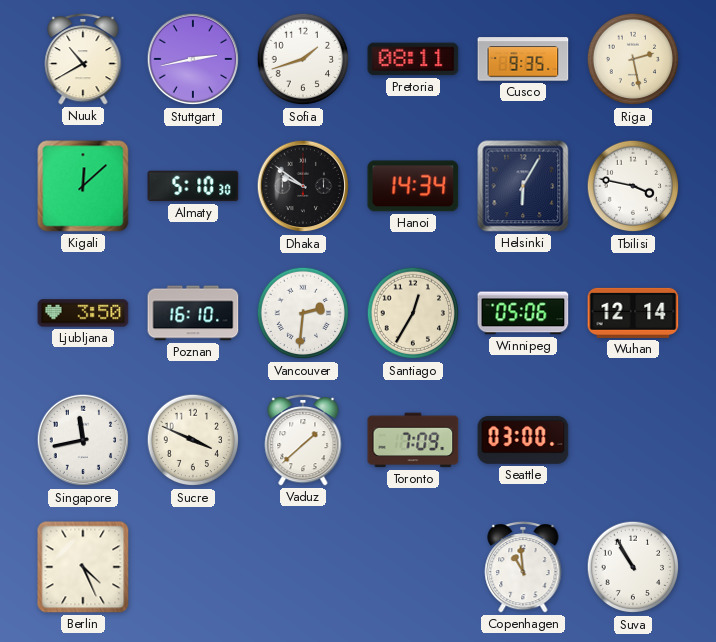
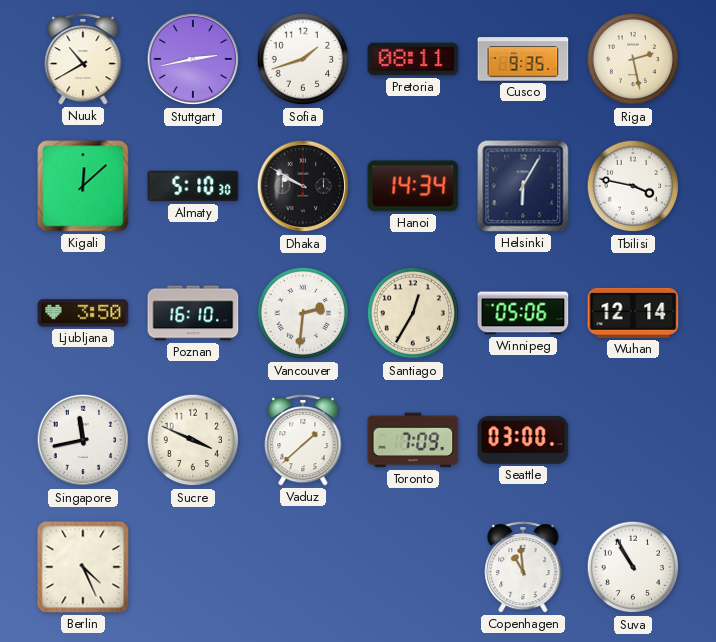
Dhaka: 9:51 -> 9:50
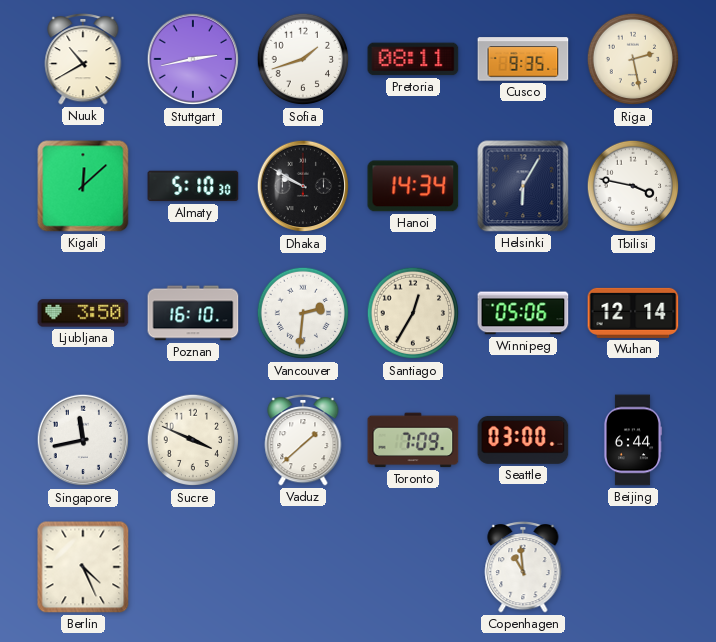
Beijing: none -> 6:44
Suva: 10:55 -> none
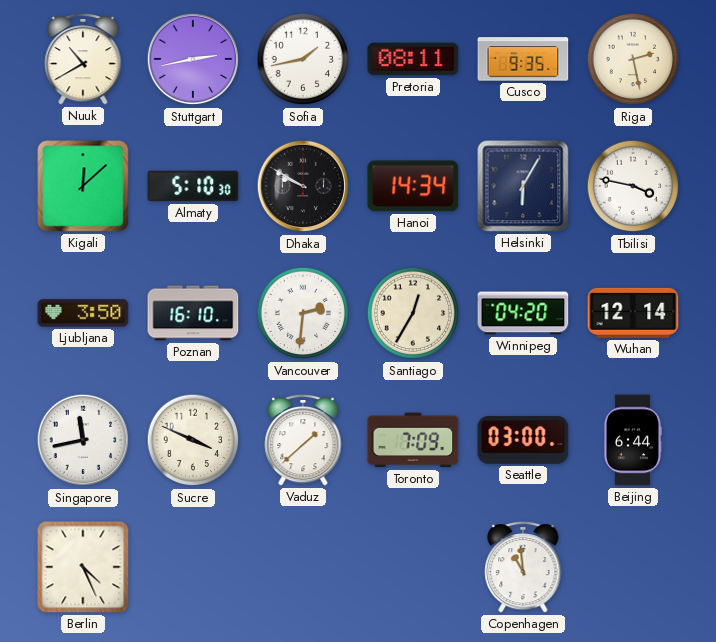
Sofia: 1:42 -> 1:43
Winnipeg: 05:06 -> 04:20
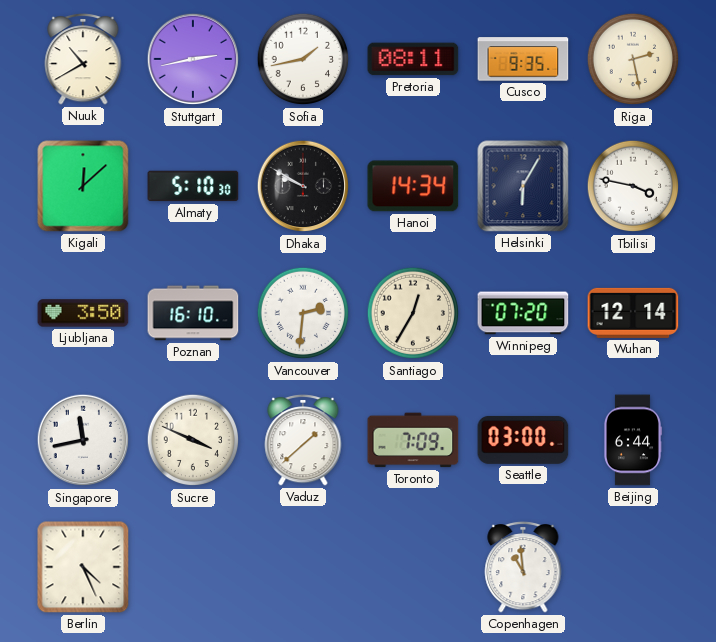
Winnipeg: 04:20 -> 07:20
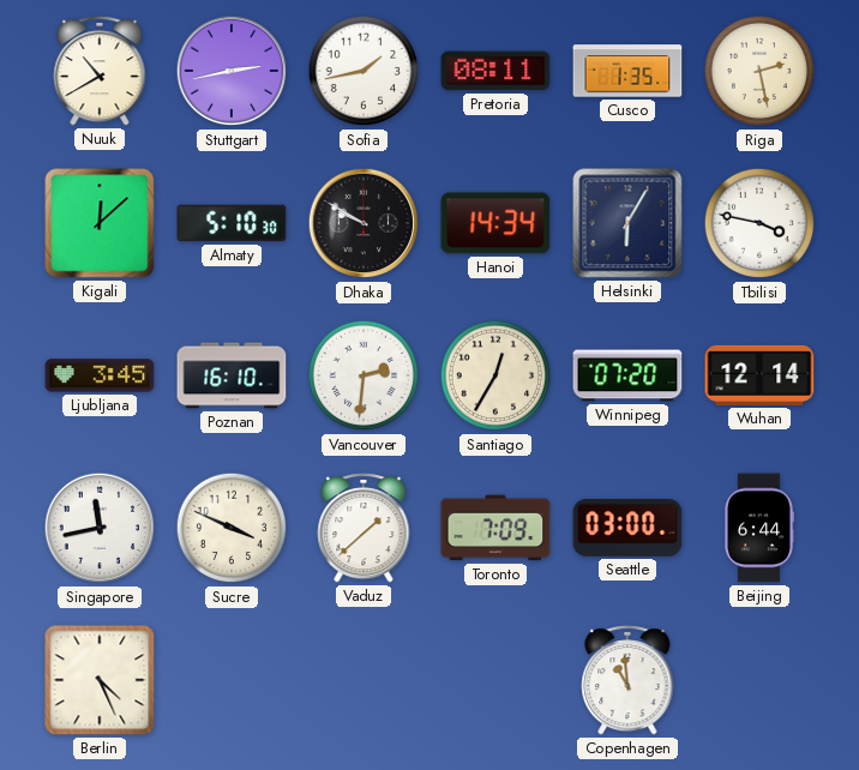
Cusco: 9:35 -> 1:35
Ljubljana: 3:50 -> 3:45
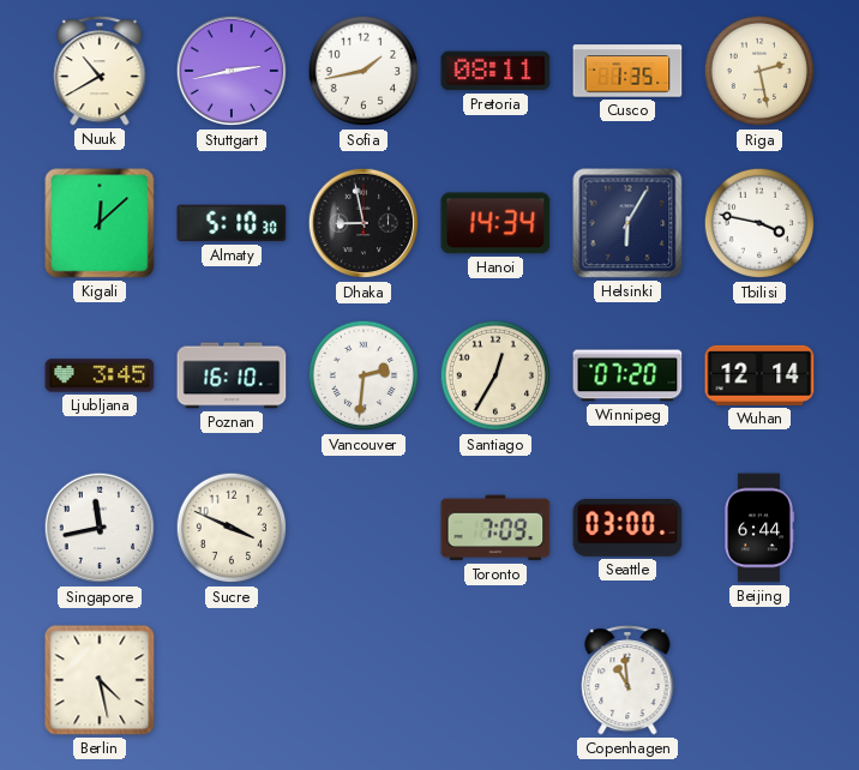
Dhaka: 9:50 -> 8:58
Vaduz: 1:38 -> none
Berlin: 4:26 -> 4:28
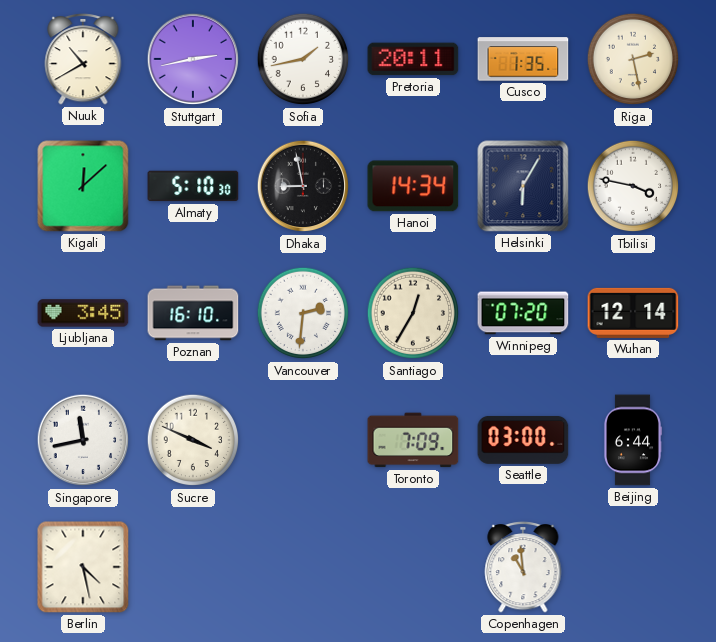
Pretoria: 08:11 -> 20:11
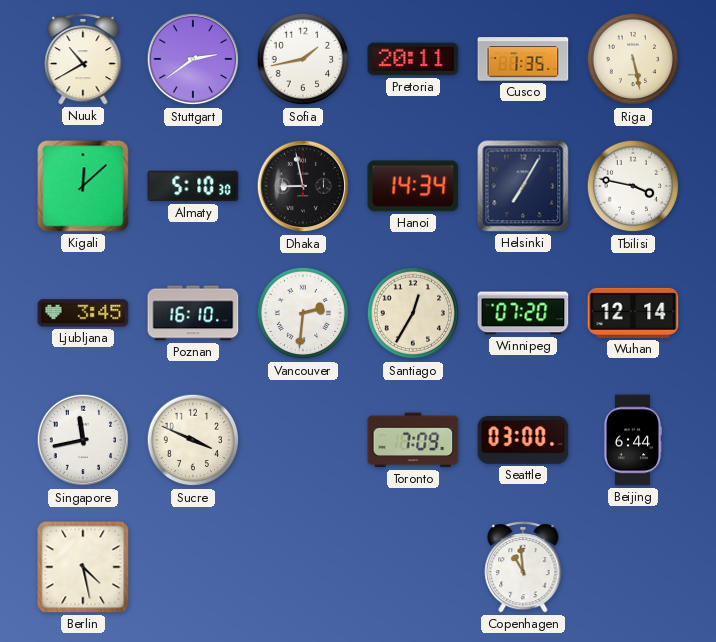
Stuttgart: 2:43 -> 2:39
Riga: 2:28 -> 5:28
Helsinki: 6:05 -> 7:05
